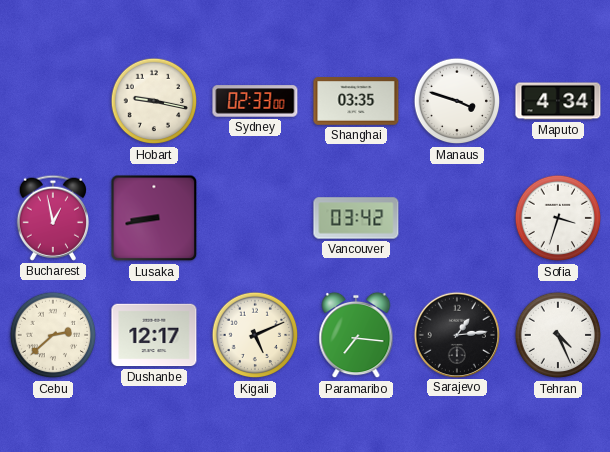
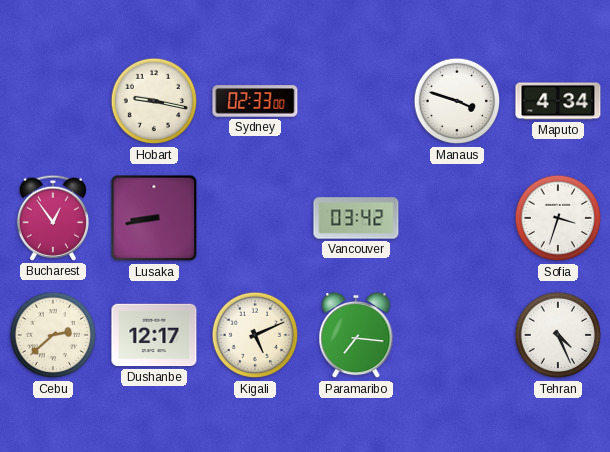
Shanghai: 03:35 -> none
Bucharest: 12:58 -> 12:54
Sarajevo: 1:14 -> none
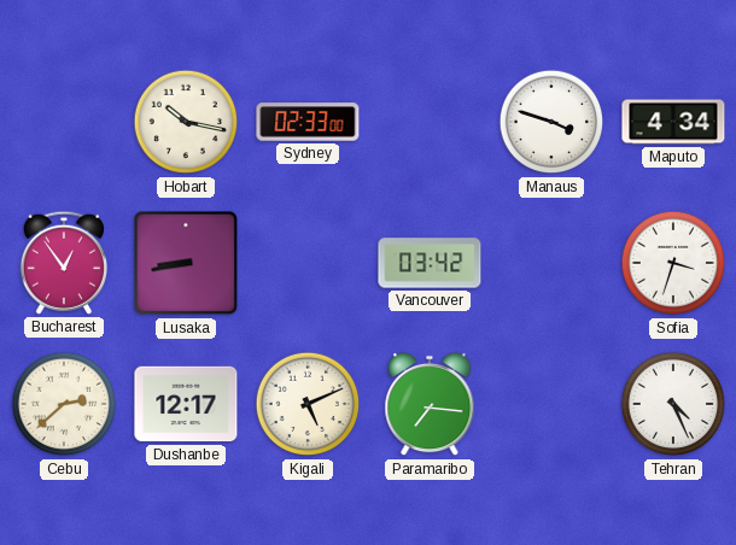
Hobart: 9:17 -> 10:17
